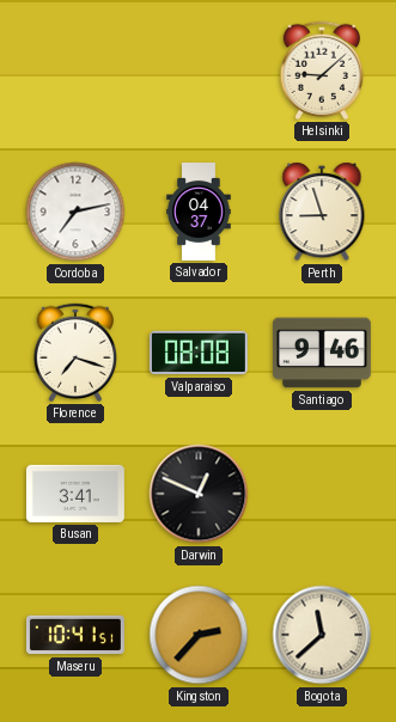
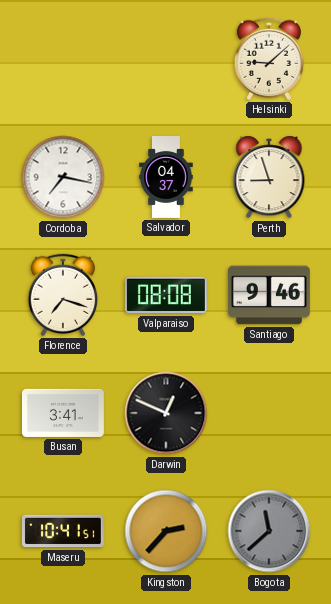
Cordoba: 7:13 -> 7:17
Bogota dial: cream -> grey
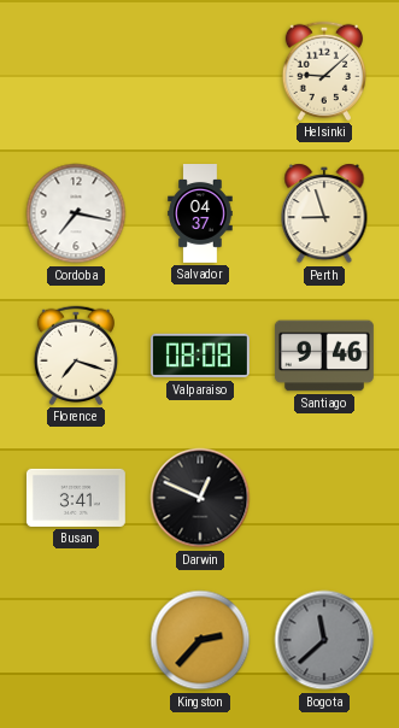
Maseru: 10:41 -> none
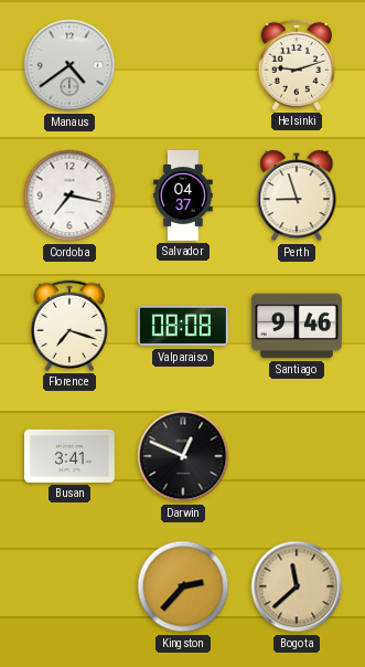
Manaus: none -> 4:39
Helsinki: 9:08 -> 9:12
Bogota dial: grey -> champagne
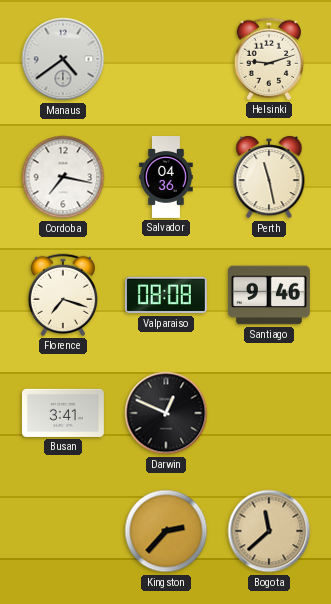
Salvador: 04:37 -> 04:36
Perth: 8:57 -> 11:28
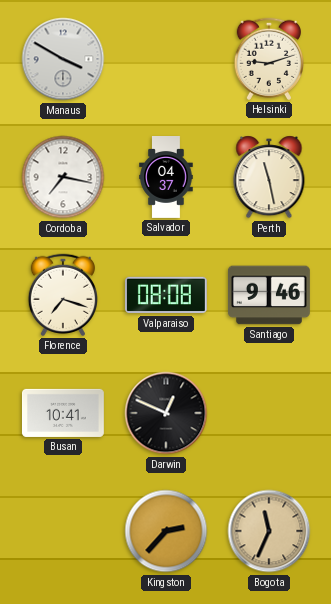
Manaus: 4:39 -> 3:50
Salvador: 04:36 -> 04:37
Busan: 3:41 -> 10:41
Bogota: 11:38 -> 11:34
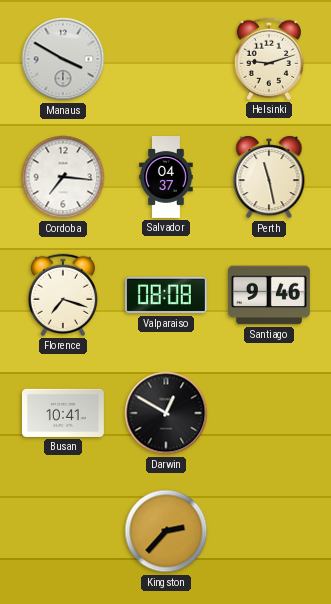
Cordoba: 7:17 -> 7:16
Darwin: 12:49 -> 12:50
Bogota: 11:34 -> none
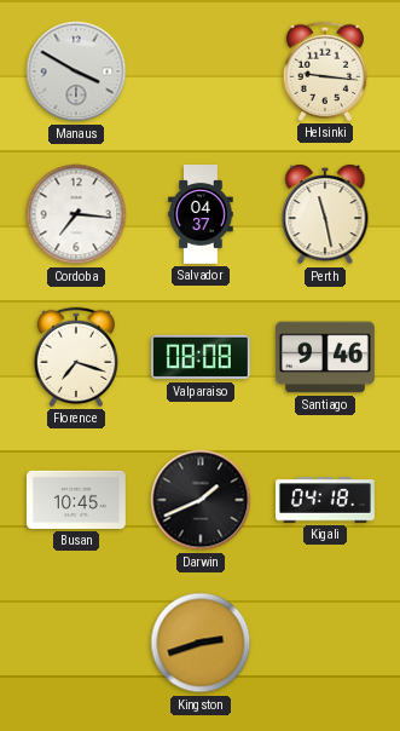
Helsinki: 9:12 -> 9:16
Busan: 10:41 -> 10:45
Darwin: 12:50 -> 1:41
Kigali: none -> 04:18
Kingston: 2:37 -> 2:42
